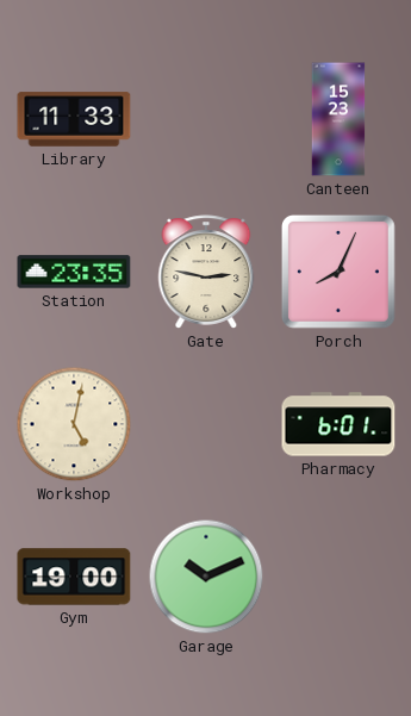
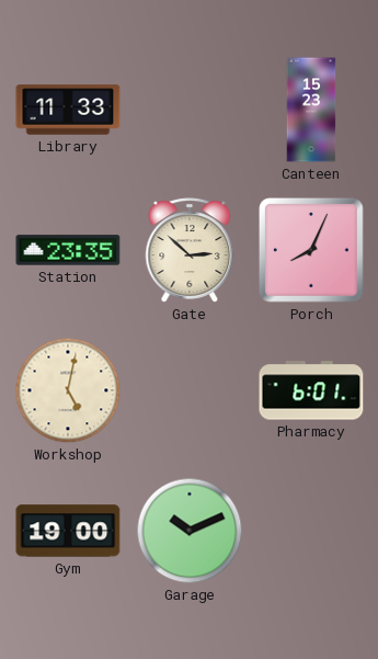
Gate: 2:47 -> 2:52
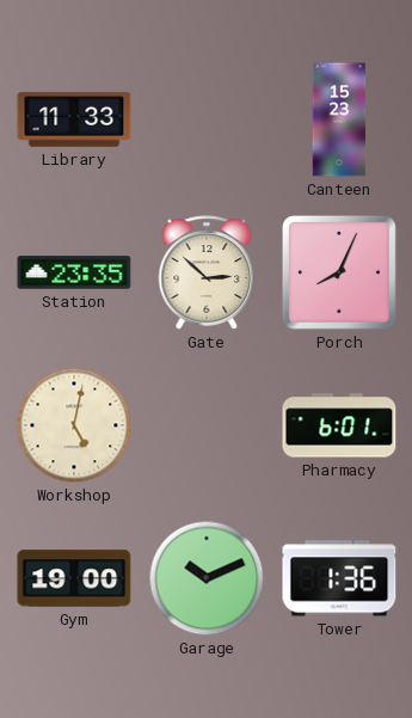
Tower: none -> 1:36
